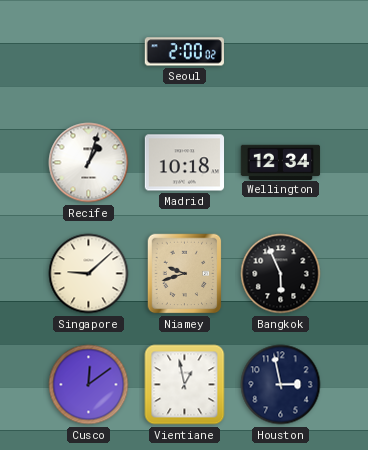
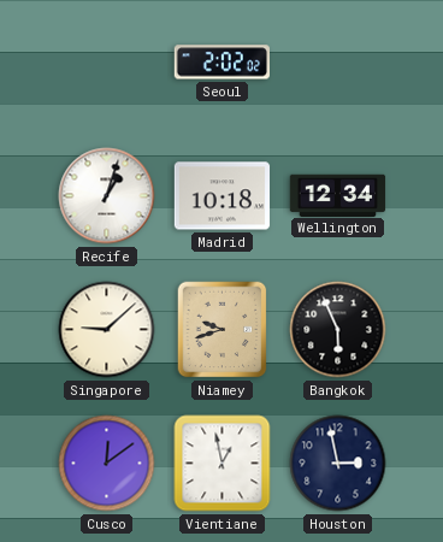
Seoul: 2:00 -> 2:02
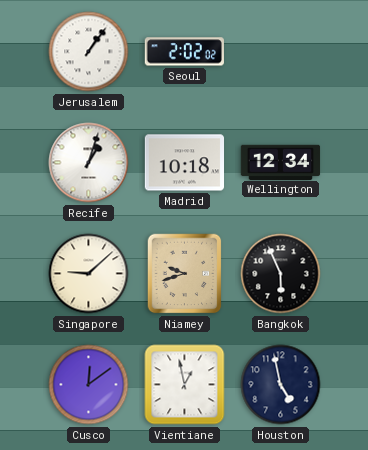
Jerusalem: none -> 1:06
Houston: 2:58 -> 4:58
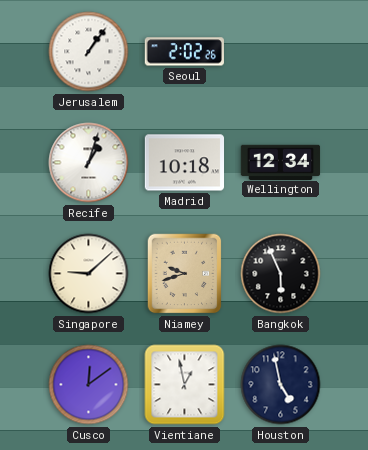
Seoul: 2:02:02 -> 2:02:26
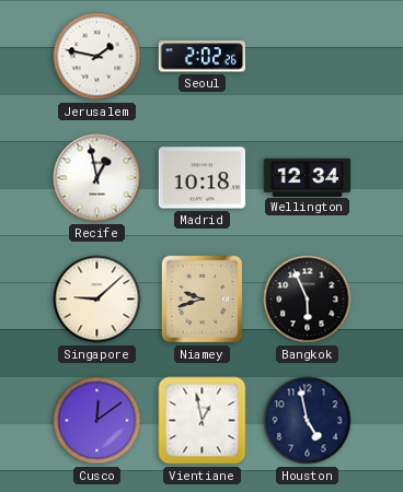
Jerusalem: 1:06 -> 1:47
Recife: 1:03 -> 12:58
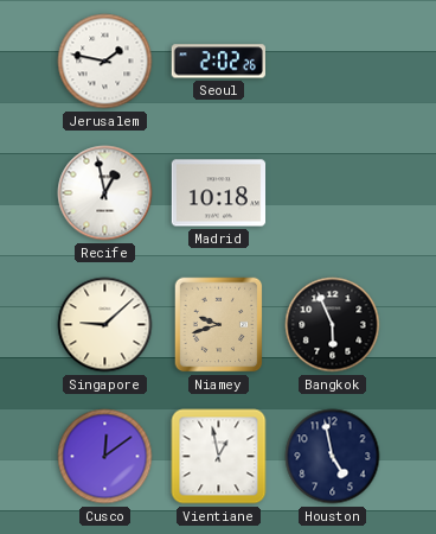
Wellington: 12:34 -> none
